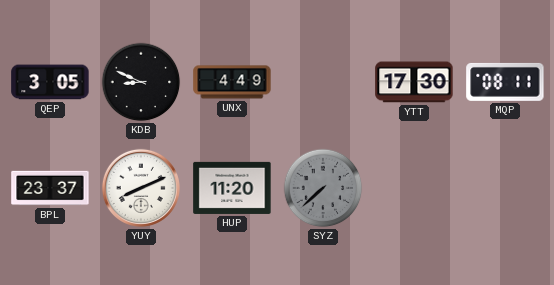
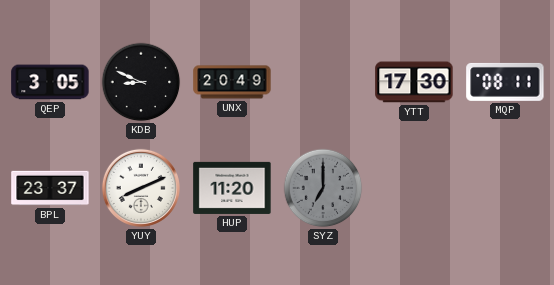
UNX: 4:49 -> 20:49
SYZ: 7:38 -> 7:00
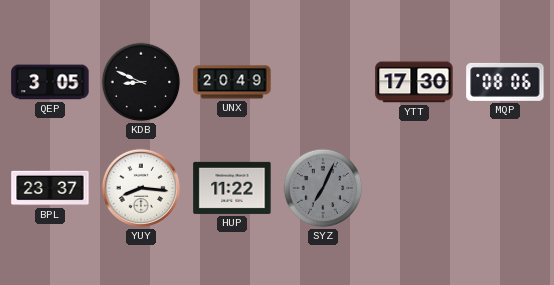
MQP: 08:11 -> 08:06
YUY: 8:11 -> 8:16
HUP: 11:20 -> 11:22
SYZ: 7:00 -> 7:04
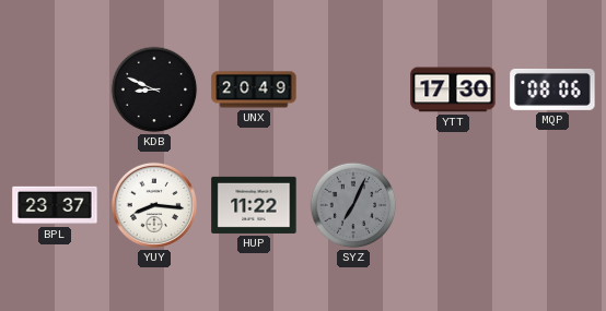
QEP: 3:05 -> none
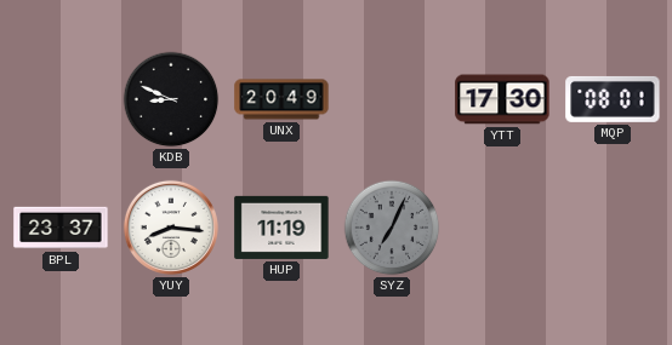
MQP: 08:06 -> 08:01
HUP: 11:22 -> 11:19
